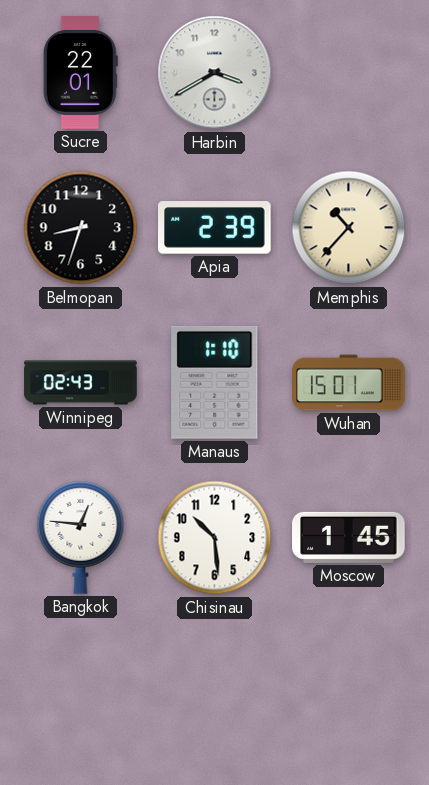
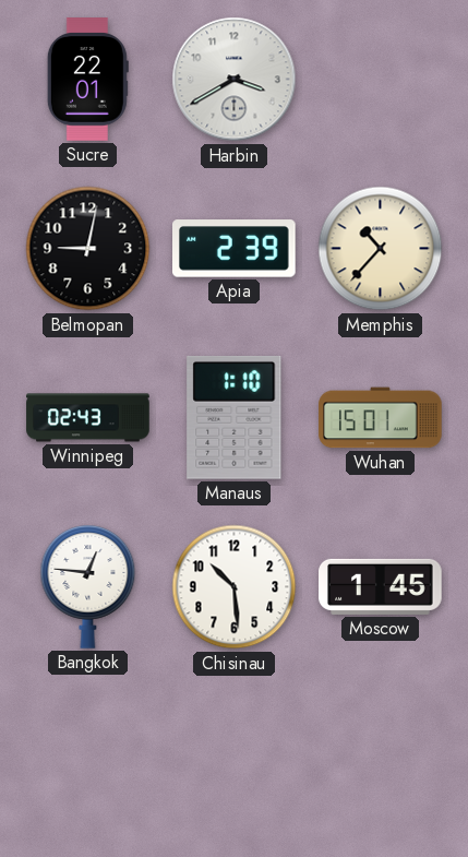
Belmopan: 8:33 -> 9:02
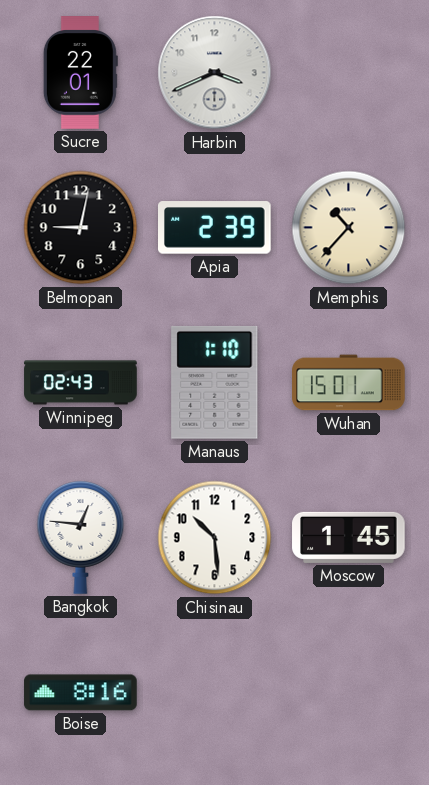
Harbin: 3:40 -> 3:41
Boise: none -> 8:16
